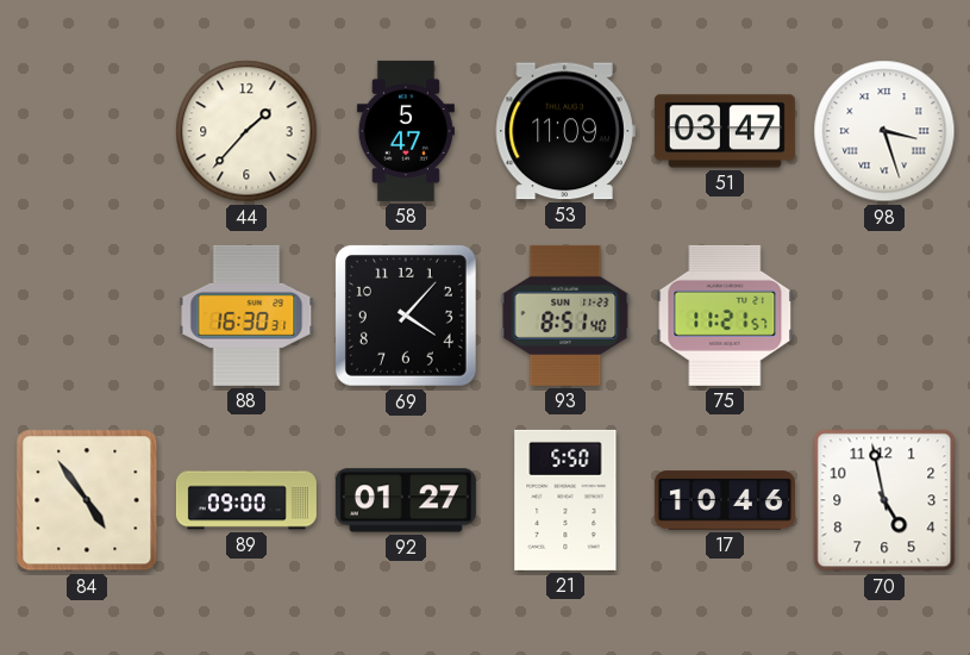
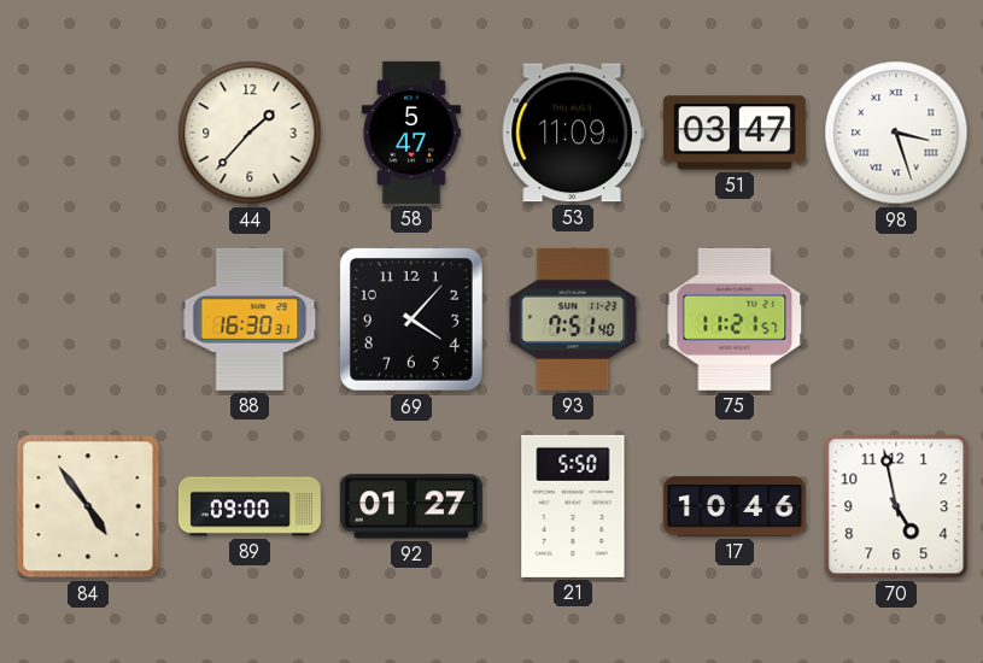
93: 8:51 -> 7:51
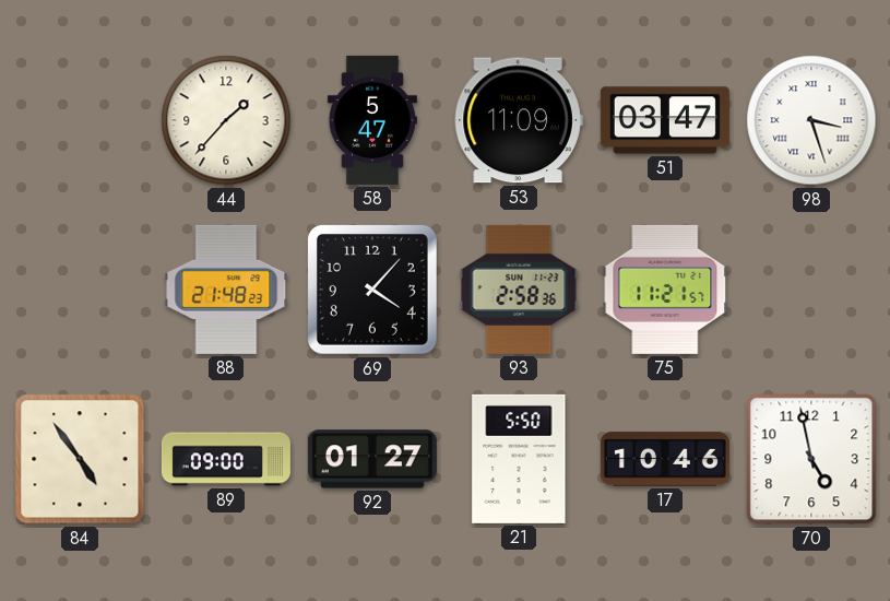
88: 16:30 -> 21:48
93: 7:51 -> 2:58
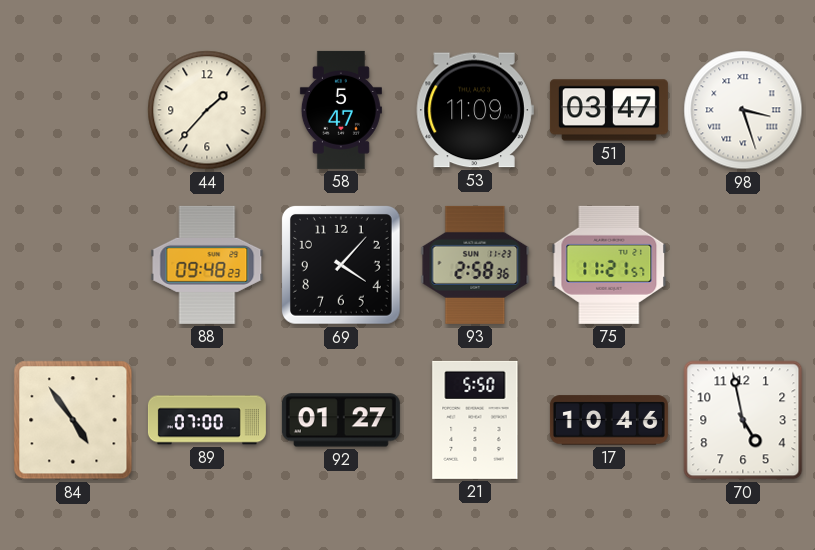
88: 21:48 -> 09:48
89: 09:00 -> 07:00
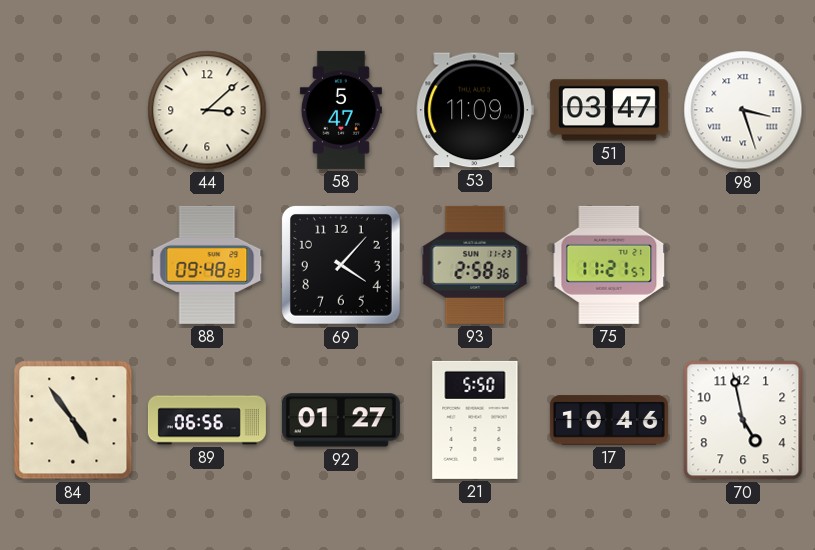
44: 1:37 -> 3:08
89: 07:00 -> 06:56
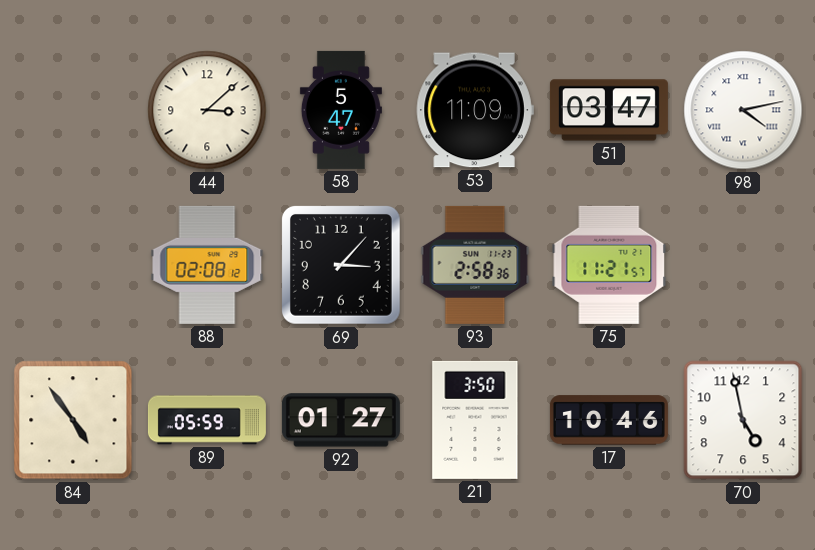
98: 3:27 -> 4:13
88: 09:48 -> 02:08
69: 4:07 -> 3:07
89: 06:56 -> 05:59
21: 5:50 -> 3:50
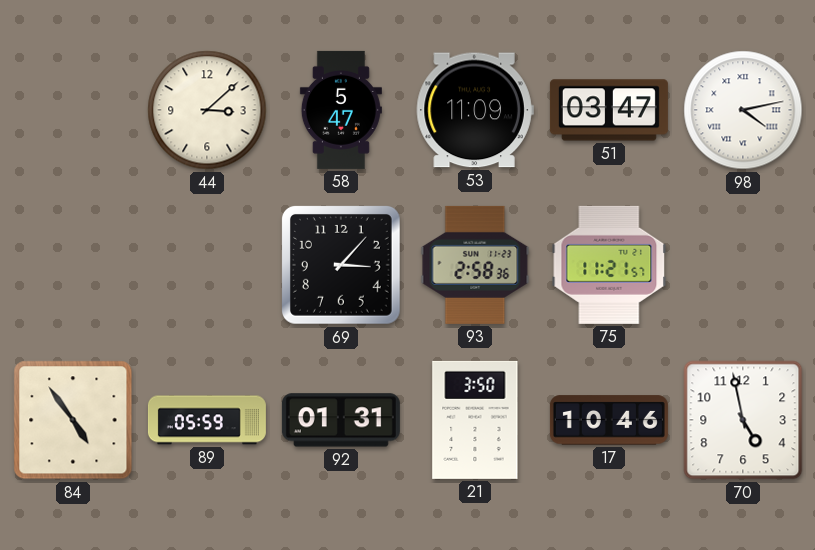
88: 02:08 -> none
92: 01:27 -> 01:31
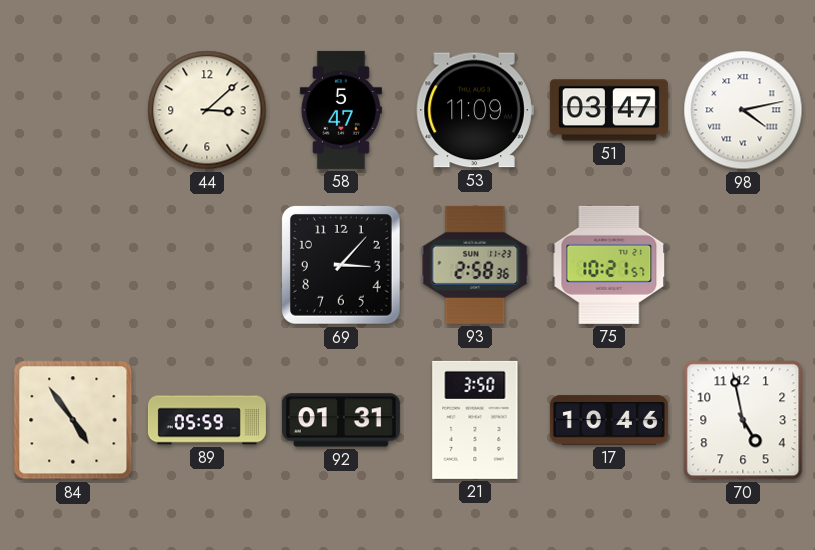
75: 11:21 -> 10:21
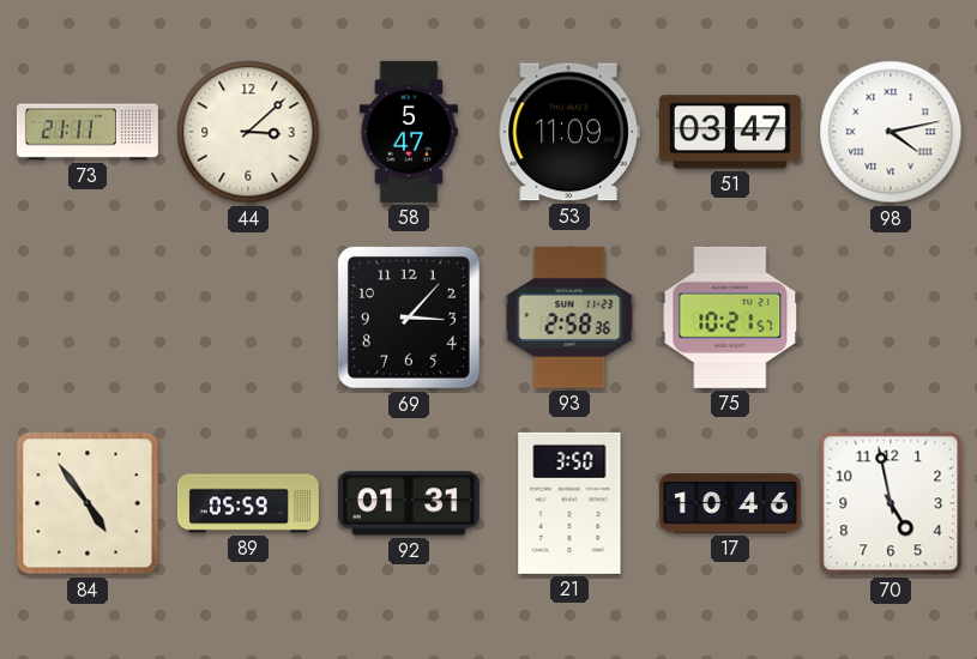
73: none -> 21:11
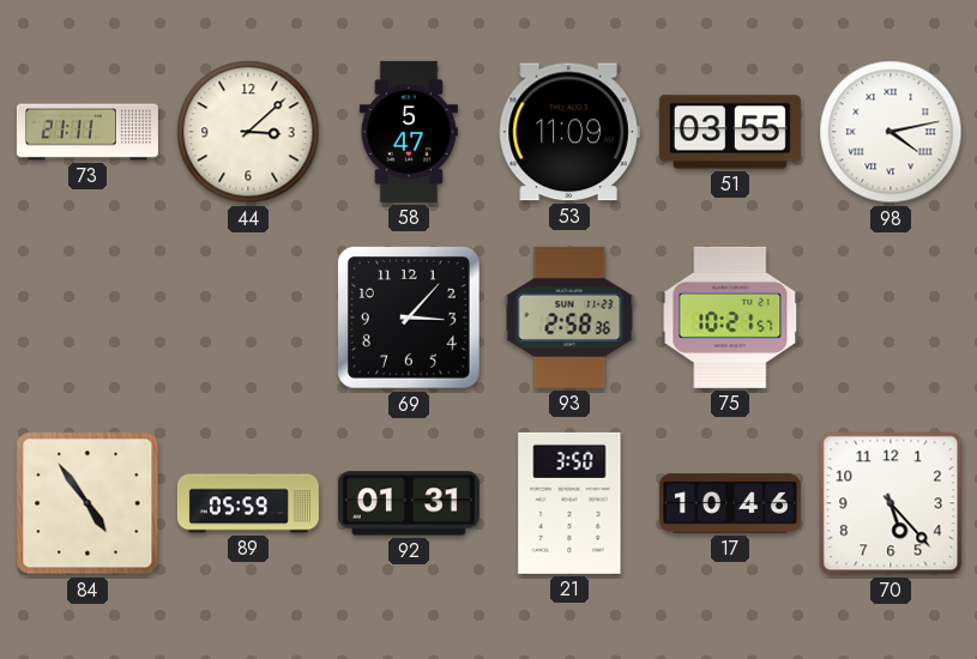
51: 03:47 -> 03:55
70: 4:58 -> 5:23
